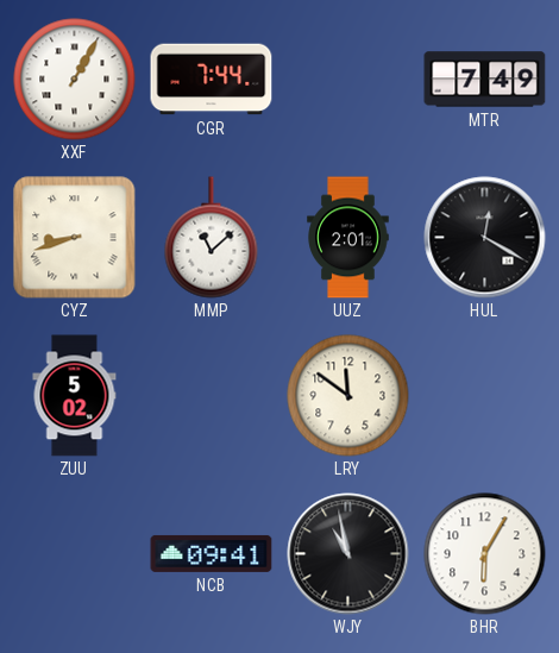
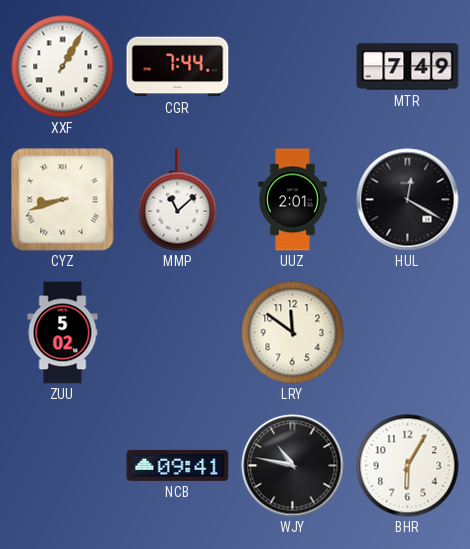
WJY: 10:58 -> 10:47
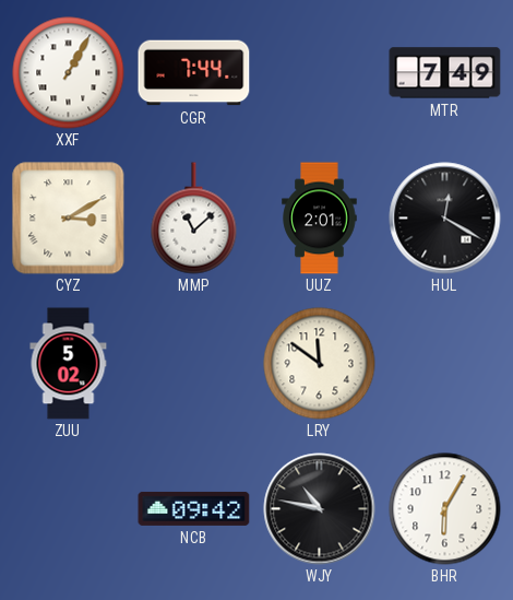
CYZ: 8:42 -> 3:10
NCB: 09:41 -> 09:42
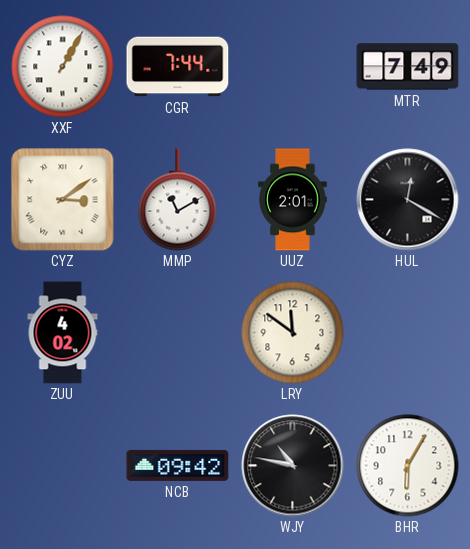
CYZ: 3:10 -> 3:09
MMP: 11:08 -> 11:10
ZUU: 5:02 -> 4:02
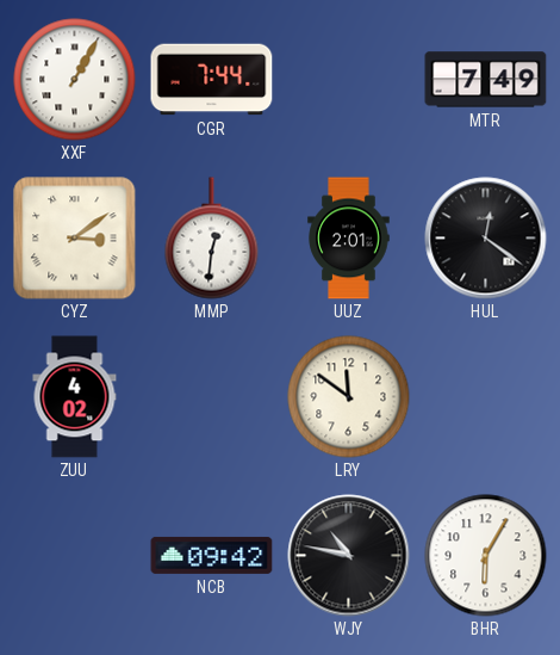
MMP: 11:10 -> 12:31
HUL: 12:20 -> 12:21
